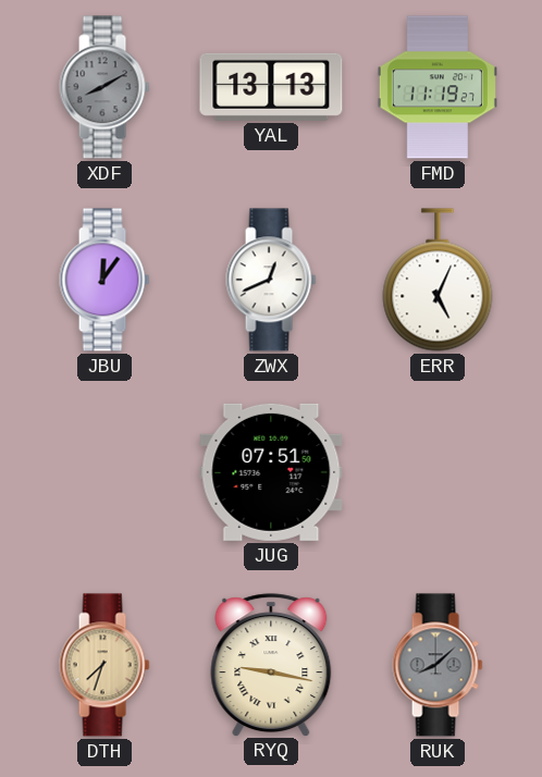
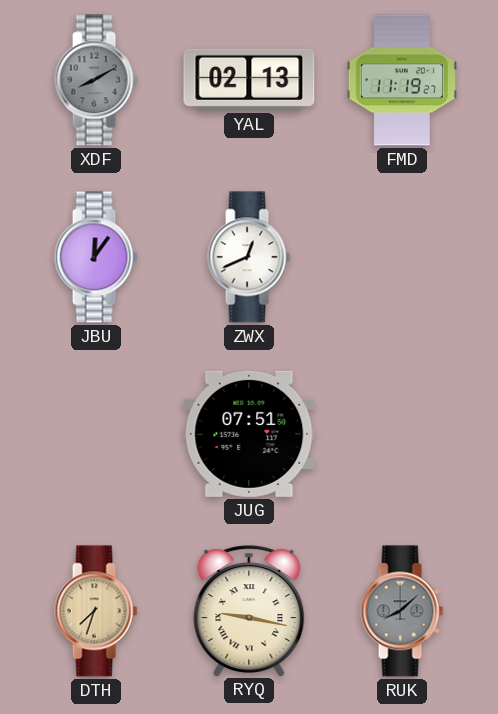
YAL: 13:13 -> 02:13
ERR: 5:04 -> none
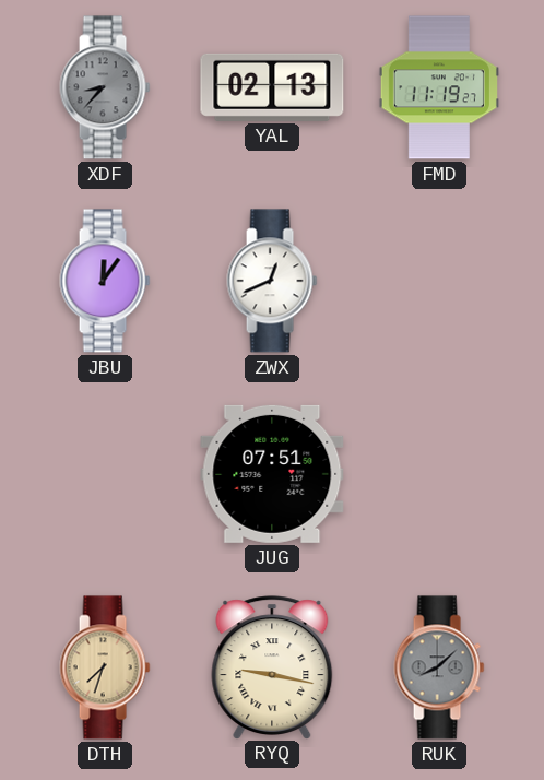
XDF: 8:10 -> 8:37
